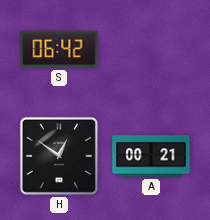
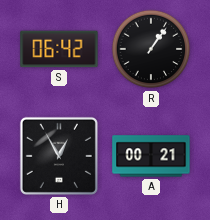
R: none -> 1:06
H: 12:51 -> 12:55
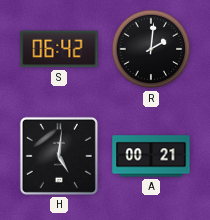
R: 1:06 -> 2:01
H: 12:55 -> 5:01
